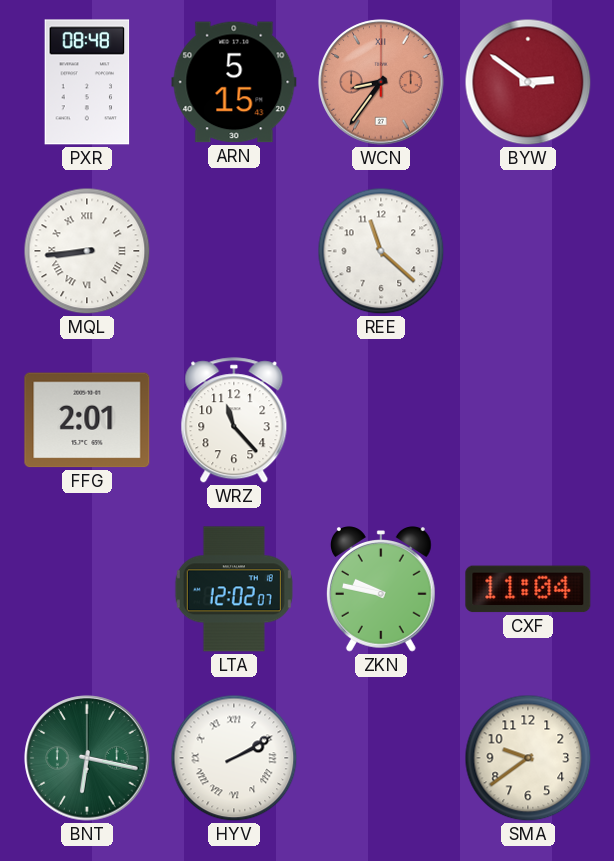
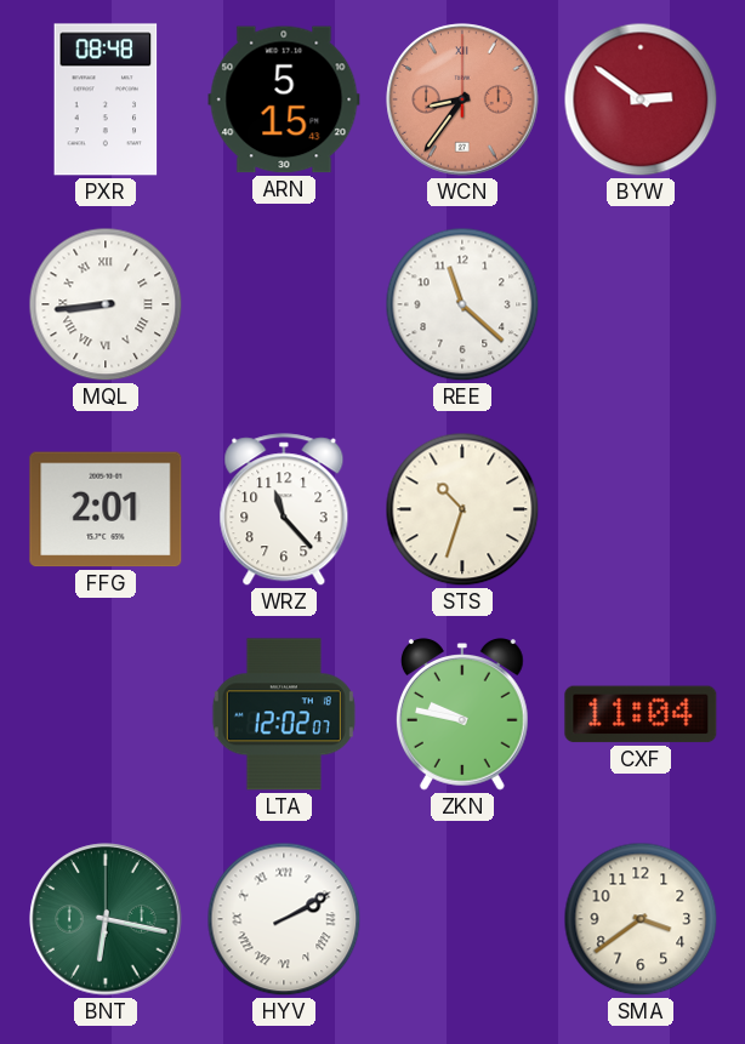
STS: none -> 10:33
SMA: 9:39 -> 3:39
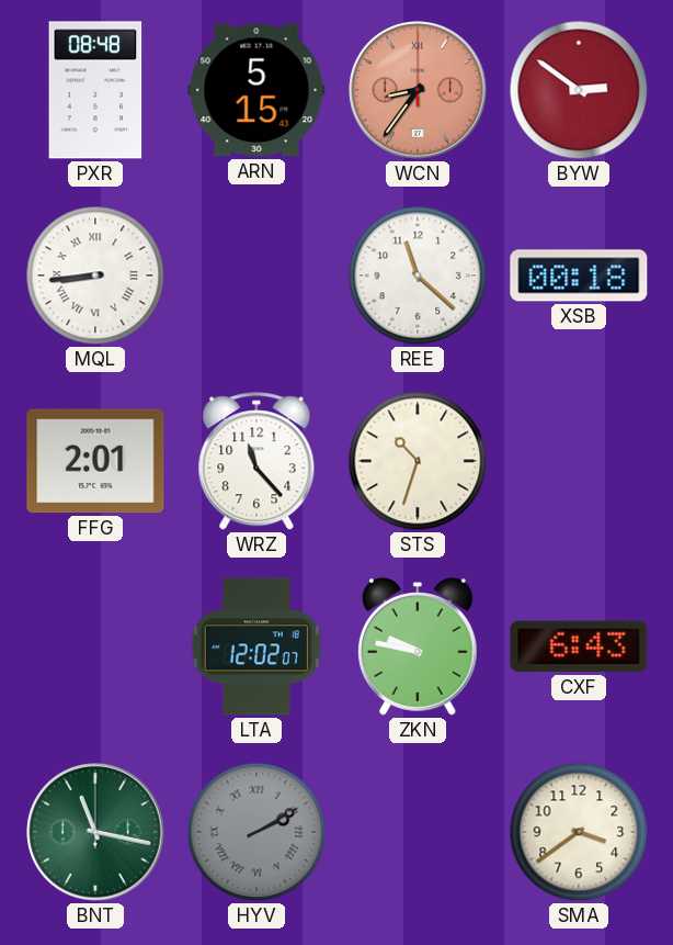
XSB: none -> 00:18
CXF: 11:04 -> 6:43
BNT: 6:17 -> 11:17
HYV dial: white -> grey
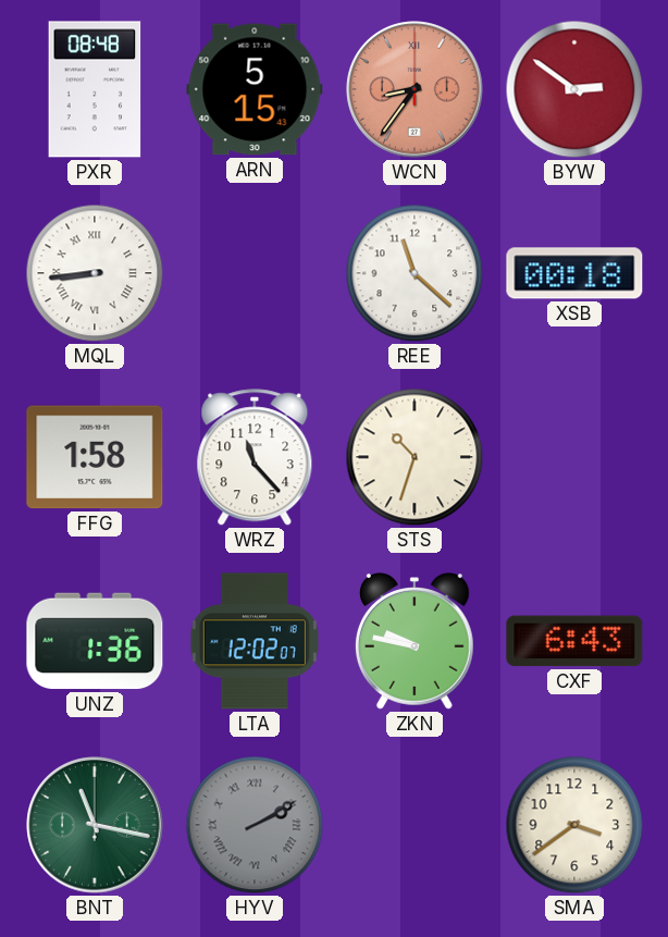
FFG: 2:01 -> 1:58
UNZ: none -> 1:36
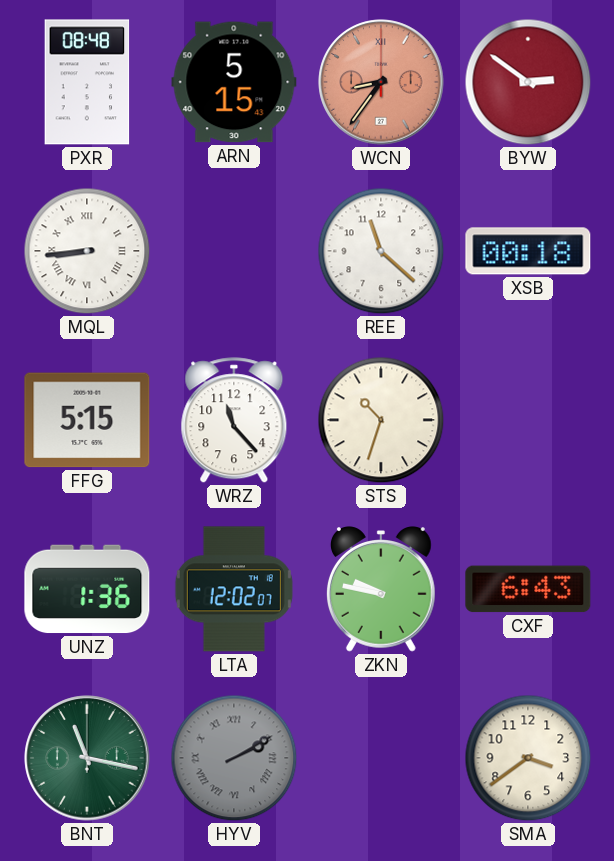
FFG: 1:58 -> 5:15
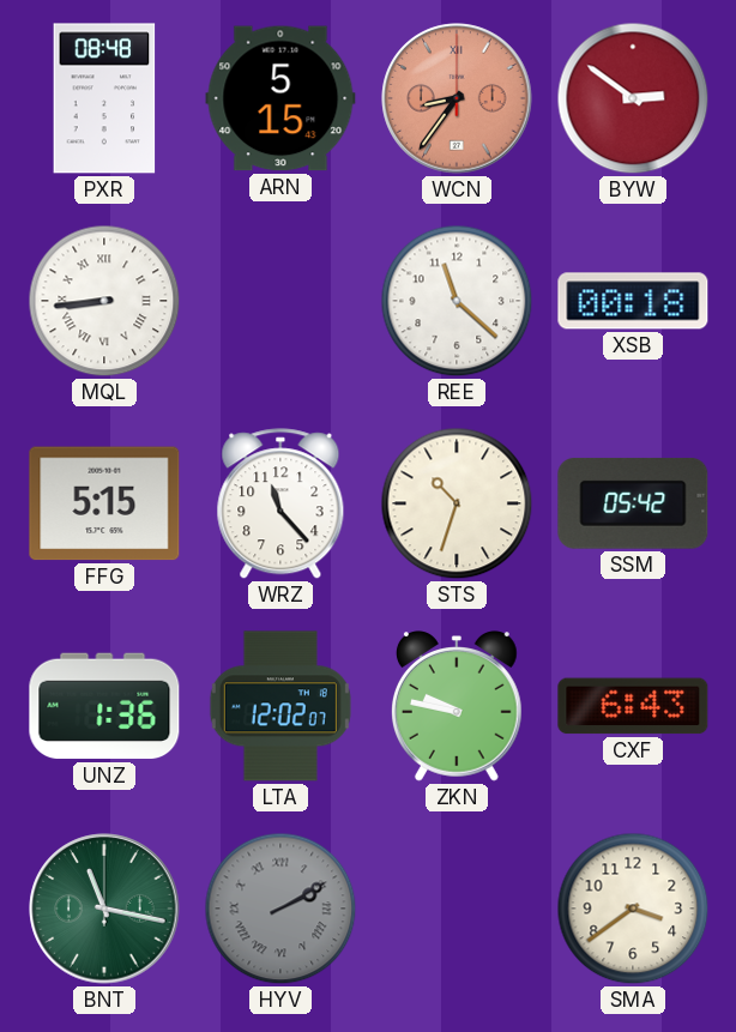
SSM: none -> 05:42
